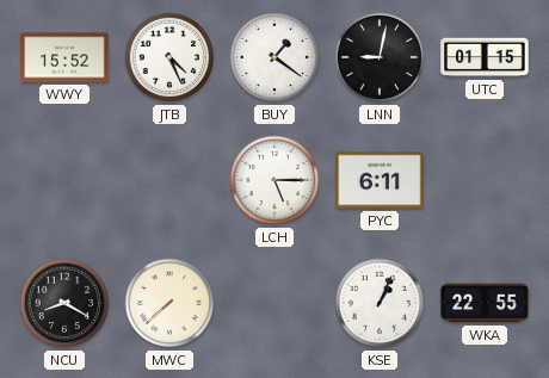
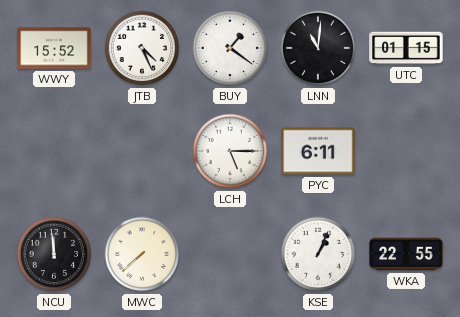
LNN: 9:02 -> 11:01
NCU: 8:20 -> 11:59
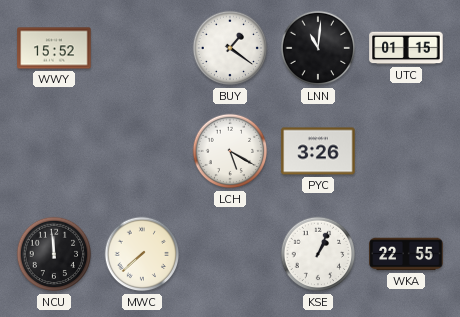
JTB: 4:26 -> none
LCH: 5:15 -> 5:20
PYC: 6:11 -> 3:26
